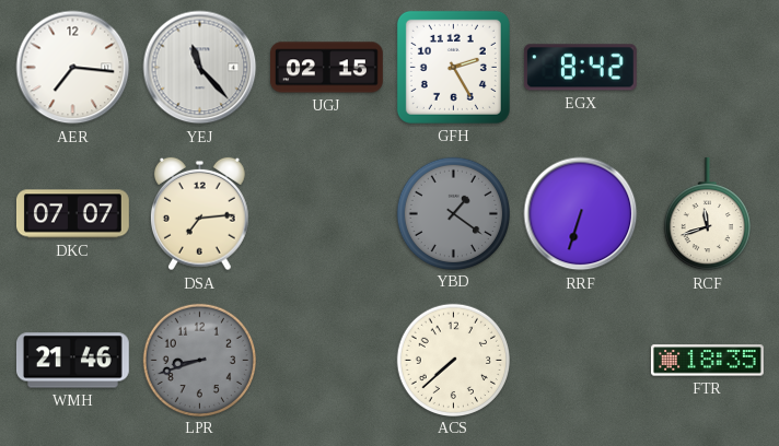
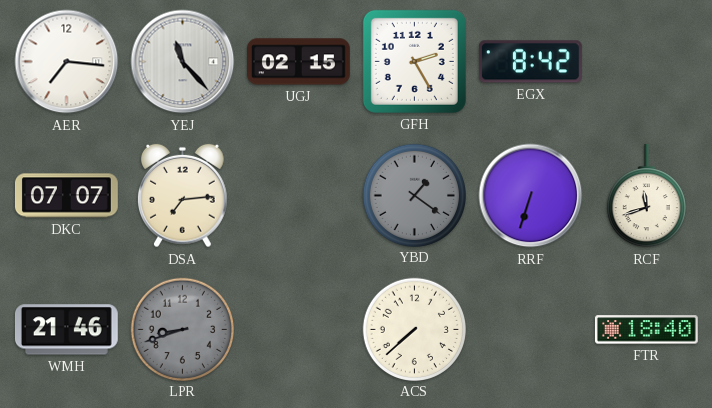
FTR: 18:35 -> 18:40
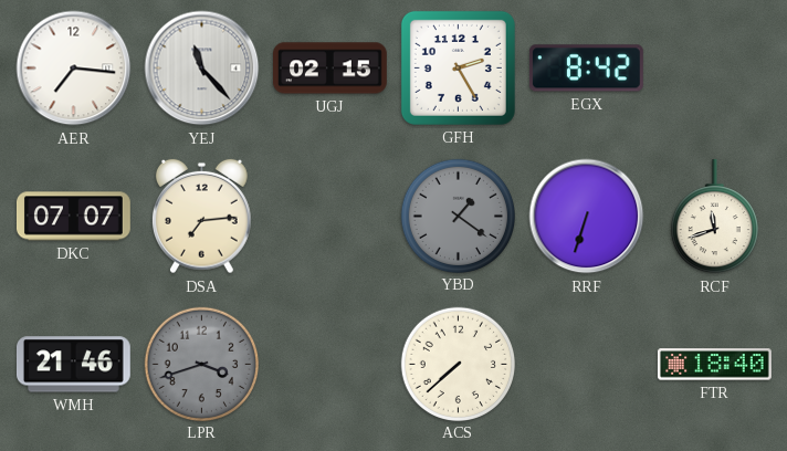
LPR: 8:42 -> 3:42
